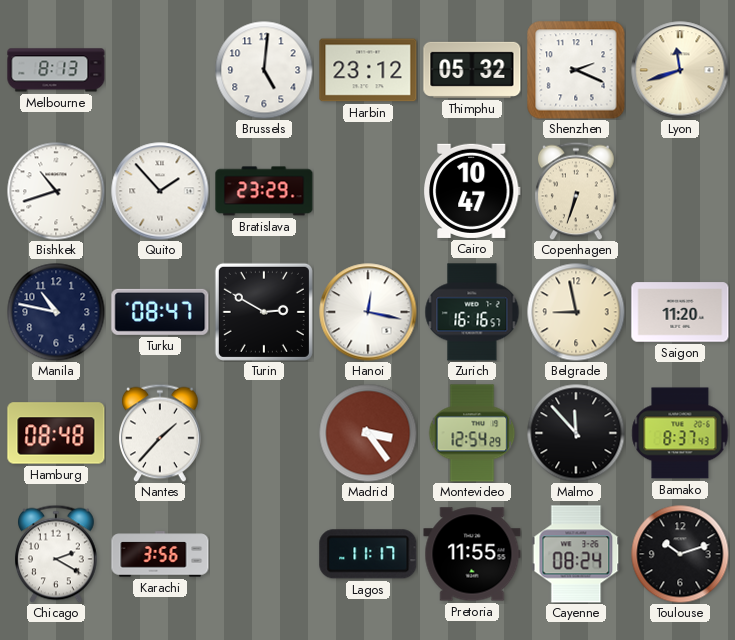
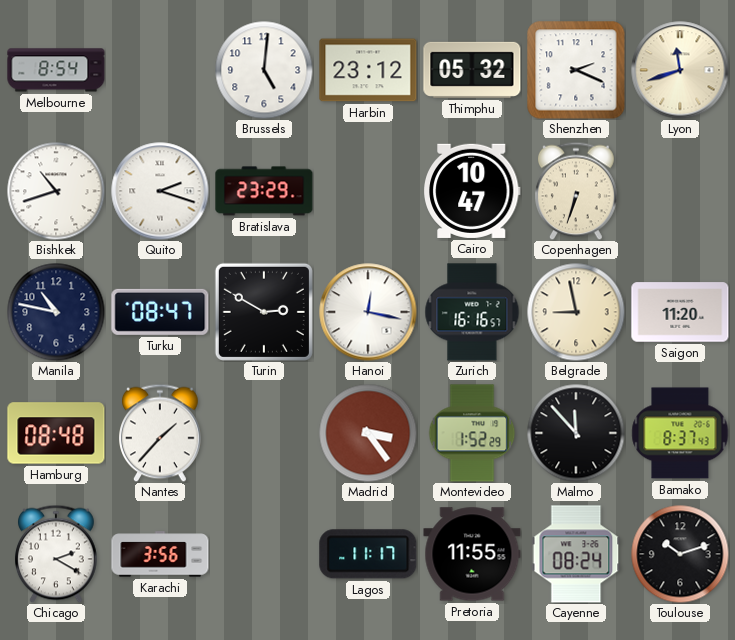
Melbourne: 8:13 -> 8:54
Quito: 1:53 -> 2:18
Montevideo: 12:54 -> 1:52
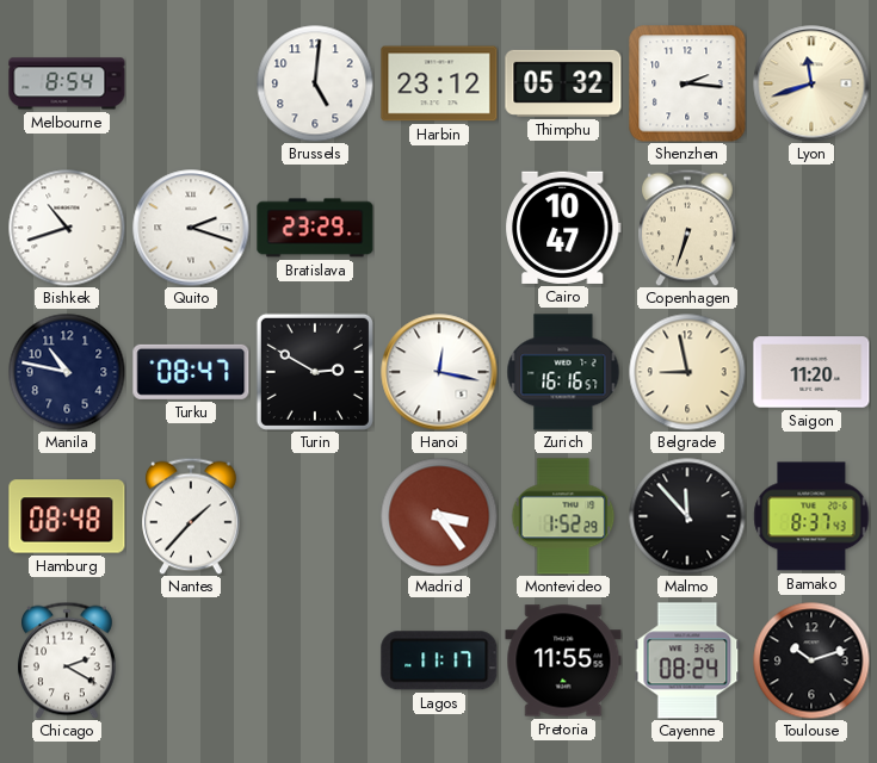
Shenzhen: 2:19 -> 2:16
Karachi: 3:56 -> none
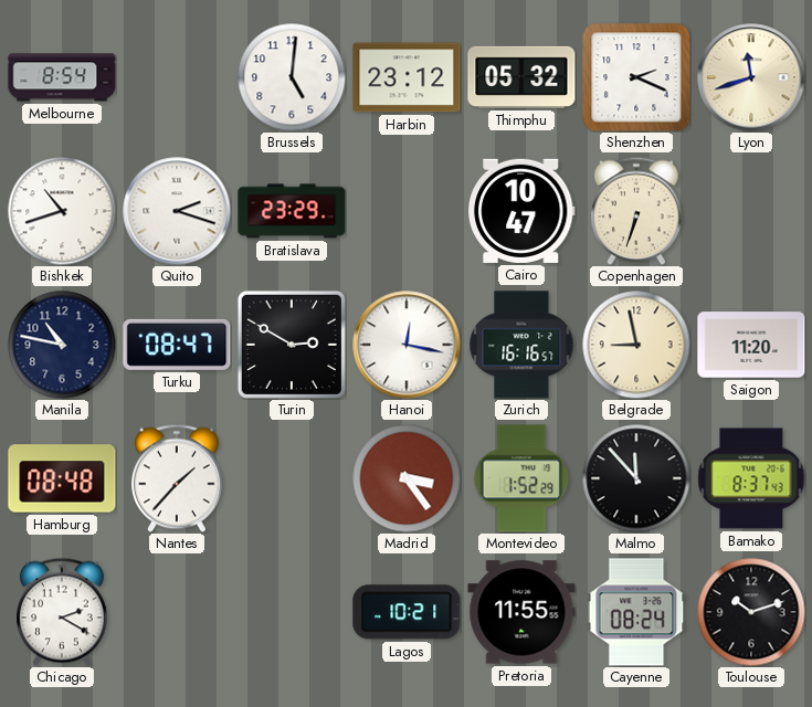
Shenzhen: 2:16 -> 2:19
Lagos: 11:17 -> 10:21
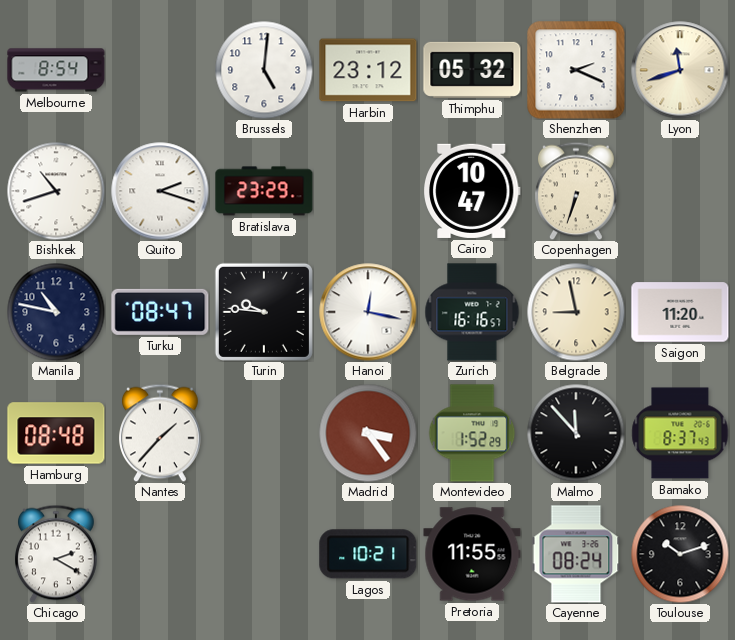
Turin: 2:50 -> 9:46
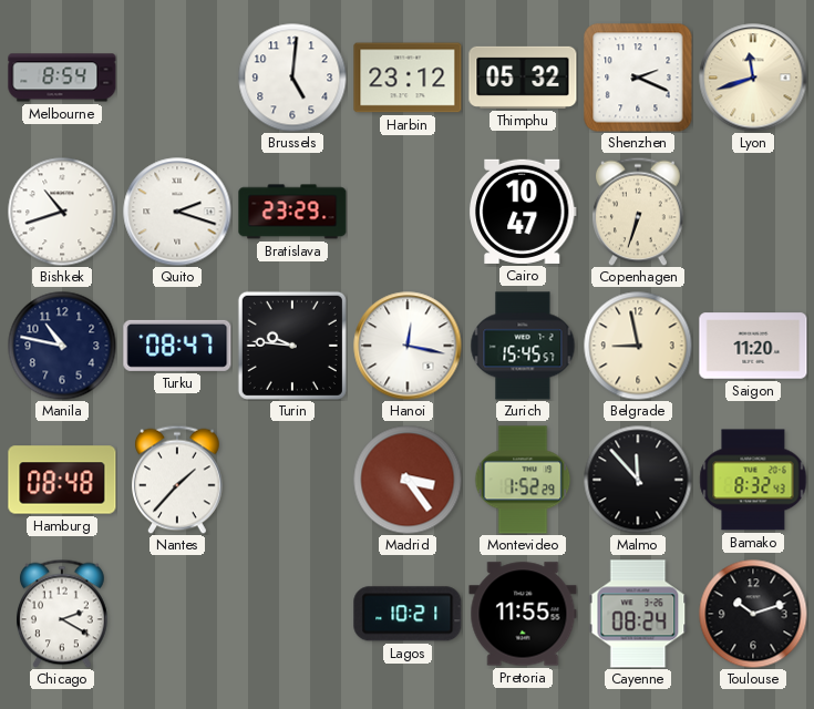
Zurich: 16:16 -> 15:45
Bamako: 8:37 -> 8:32
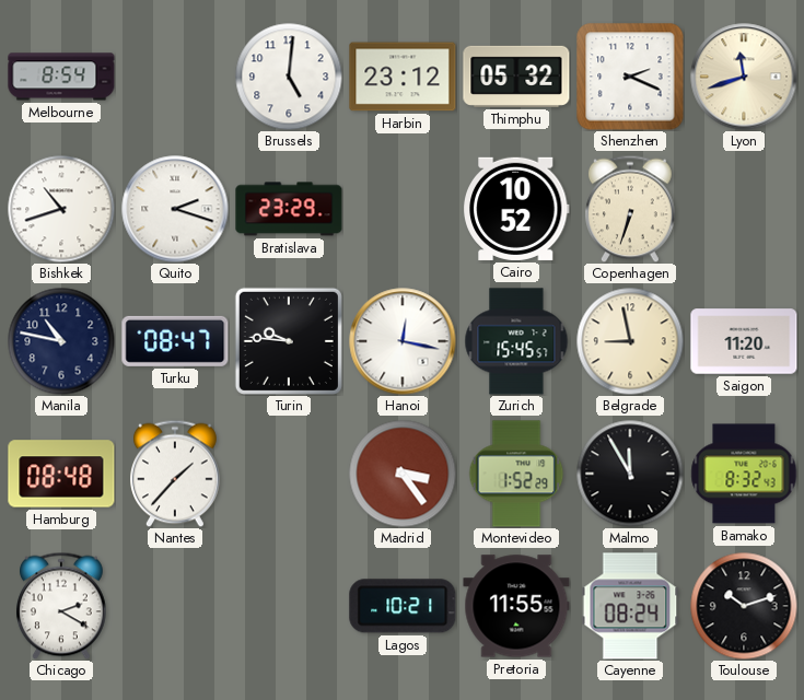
Cairo: 10:47 -> 10:52
Malmo: 11:53 -> 11:55
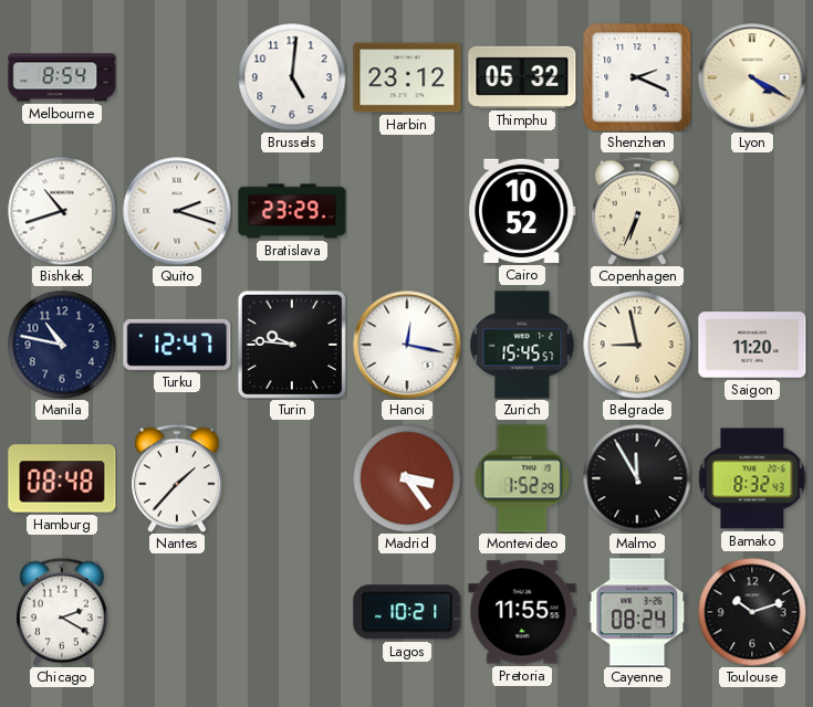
Lyon: 11:42 -> 4:20
Copenhagen: 6:33 -> 6:34
Turku: 08:47 -> 12:47
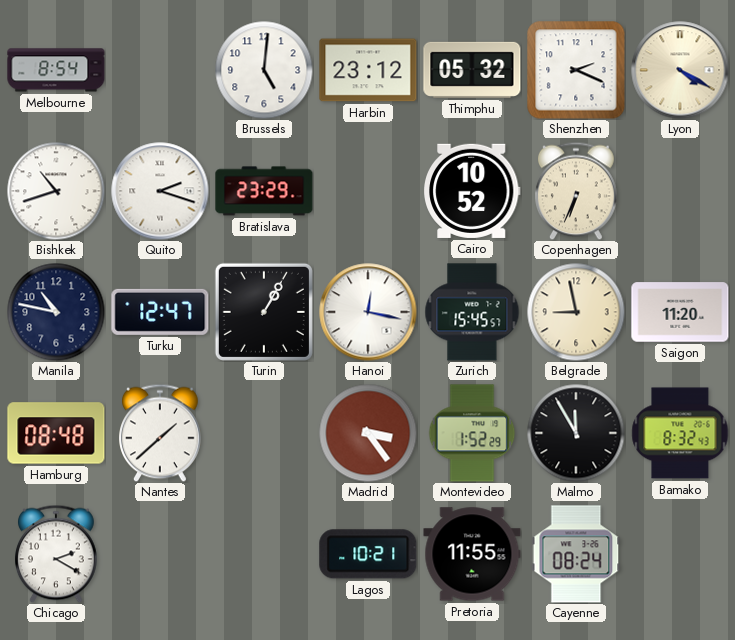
Turin: 9:46 -> 1:05
Nantes: 1:37 -> 1:38
Toulouse: 10:12 -> none
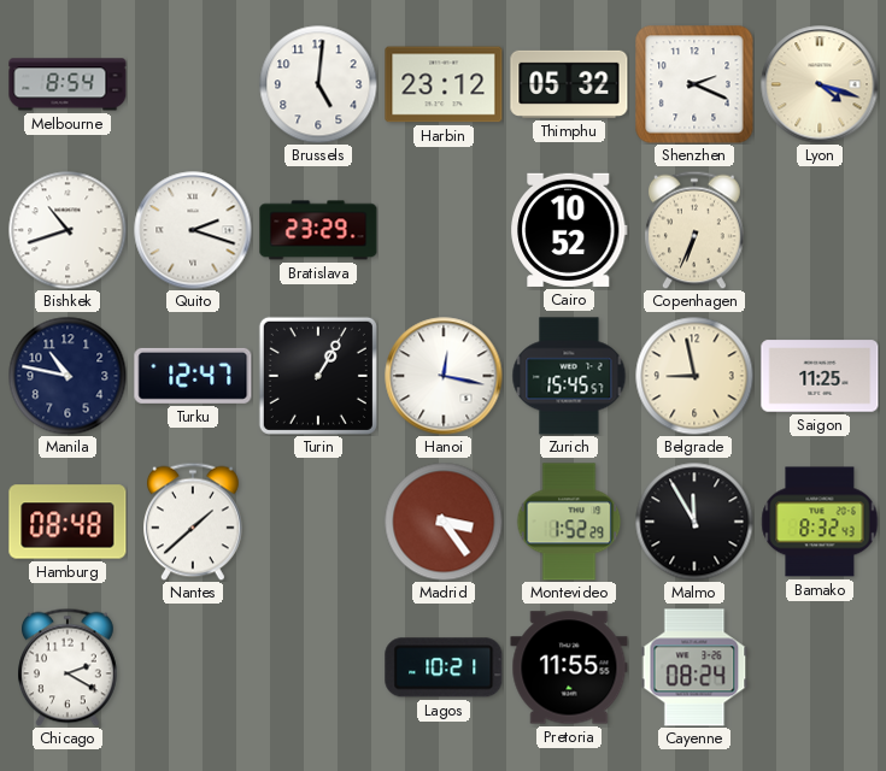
Lyon: 4:20 -> 4:18
Saigon: 11:20 -> 11:25
